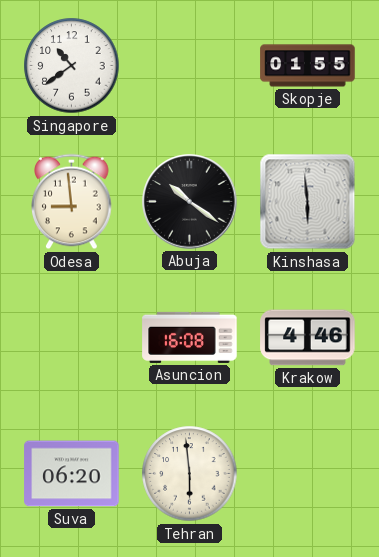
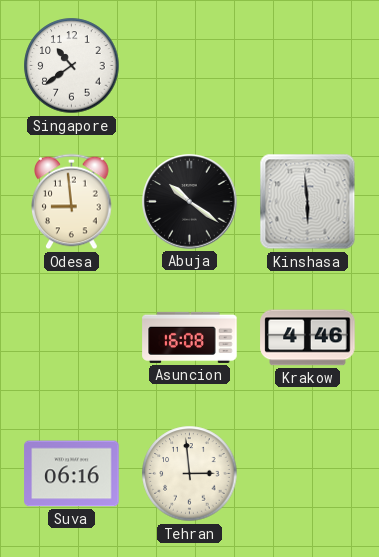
Skopje: 01:55 -> none
Suva: 06:20 -> 06:16
Tehran: 5:59 -> 2:59
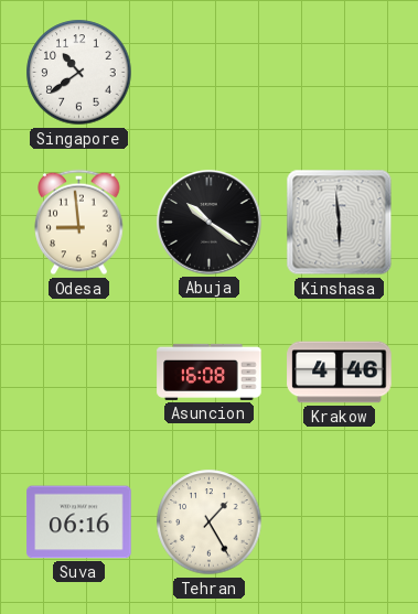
Tehran: 2:59 -> 1:25
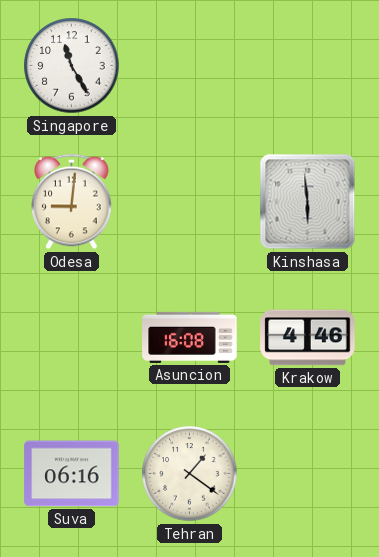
Singapore: 10:39 -> 11:25
Odesa: 8:59 -> 9:01
Abuja: 10:21 -> none
Tehran: 1:25 -> 1:21
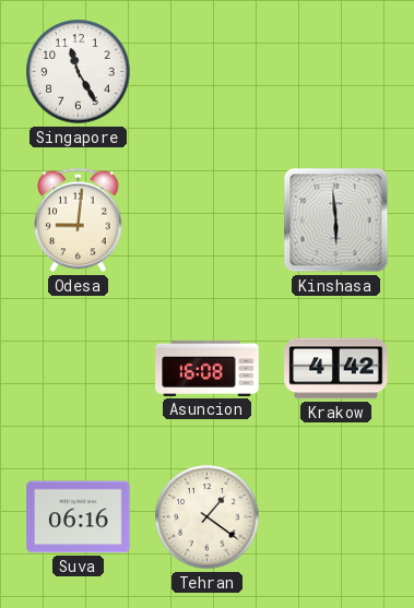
Krakow: 4:46 -> 4:42
